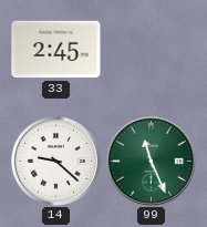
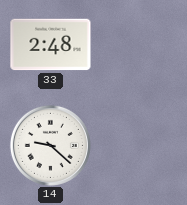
33: 2:45 -> 2:48
99: 11:26 -> none
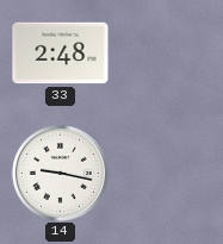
14: 9:22 -> 9:17
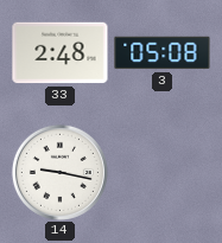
3: none -> 05:08
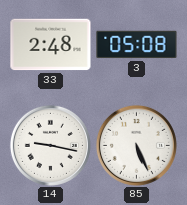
85: none -> 5:26
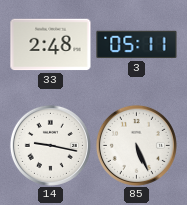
3: 05:08 -> 05:11
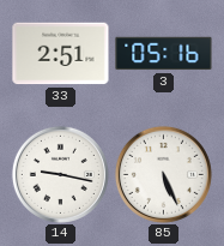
33: 2:48 -> 2:51
3: 05:11 -> 05:16
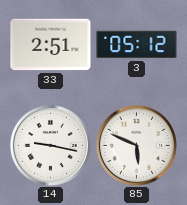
3: 05:16 -> 05:12
85: 5:26 -> 5:49
